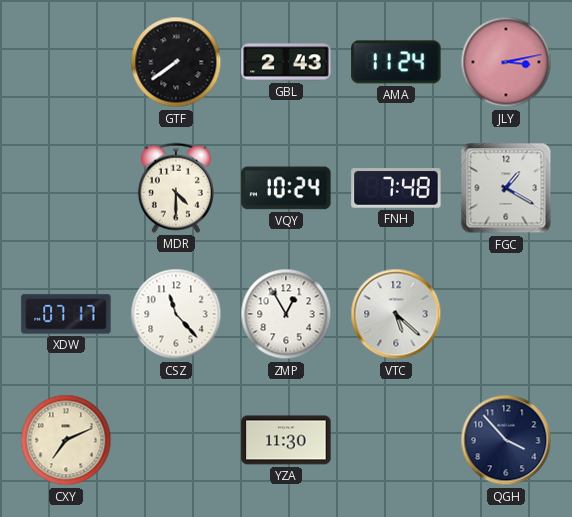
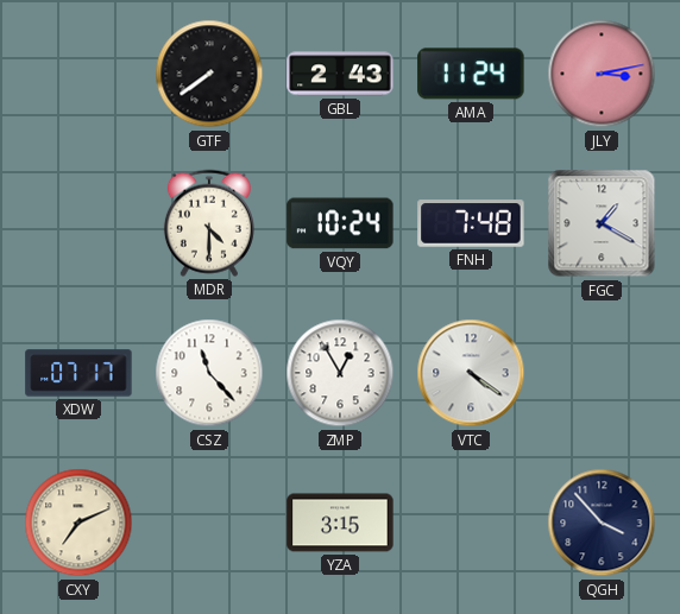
VTC: 5:22 -> 4:21
YZA: 11:30 -> 3:15
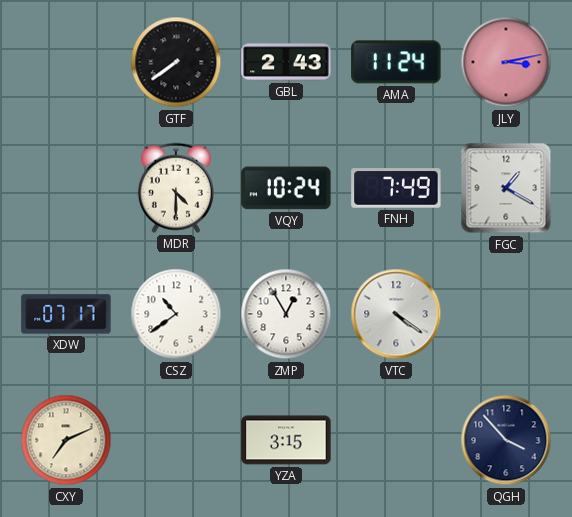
FNH: 7:48 -> 7:49
CSZ: 11:23 -> 10:39
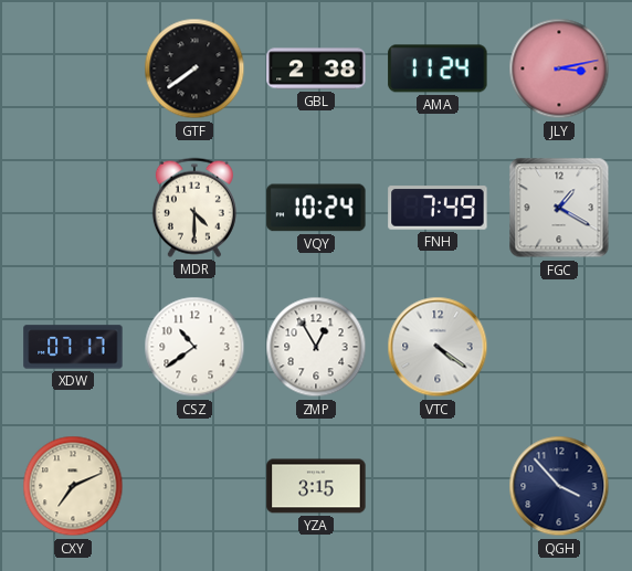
GBL: 2:43 -> 2:38
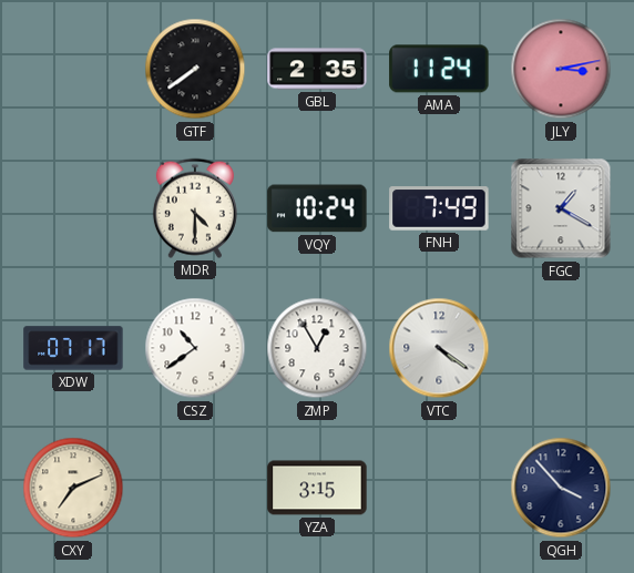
GBL: 2:38 -> 2:35
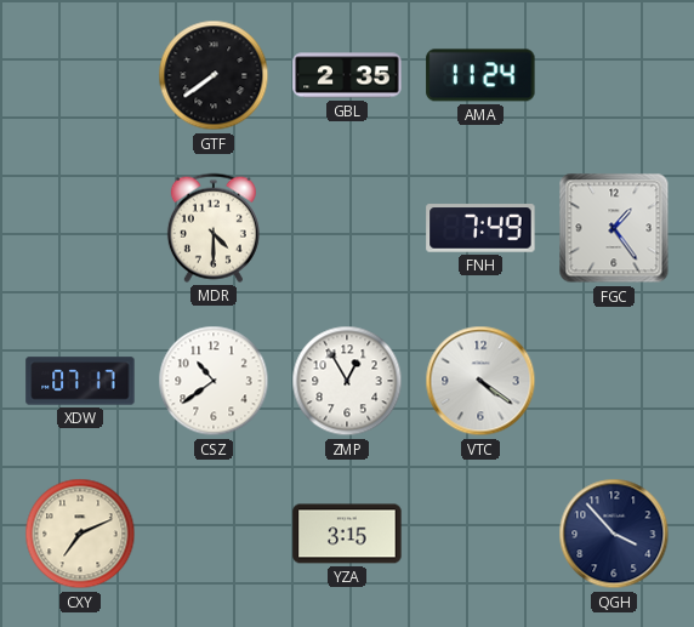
JLY: 3:13 -> none
VQY: 10:24 -> none
FGC: 1:20 -> 1:24
